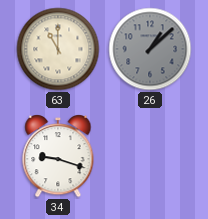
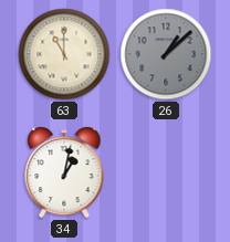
34: 9:18 -> 1:02
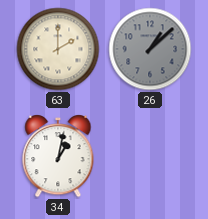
63: 11:00 -> 2:00
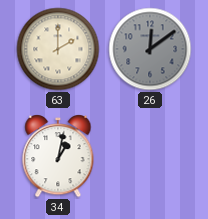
26: 1:08 -> 12:09
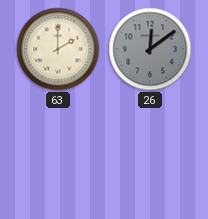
34: 1:02 -> none
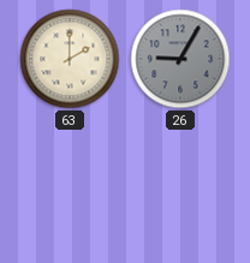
26: 12:09 -> 9:05
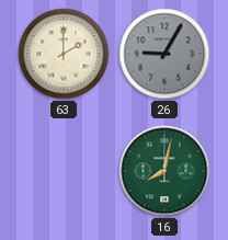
16: none -> 8:02
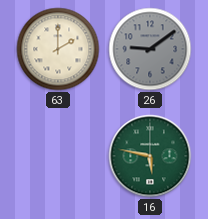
26: 9:05 -> 9:09
16: 8:02 -> 5:47
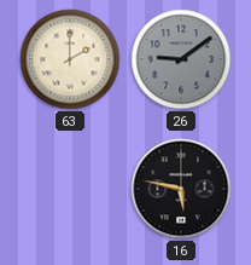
16 dial: green -> black
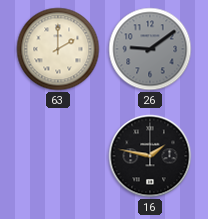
16: 5:47 -> 1:47
